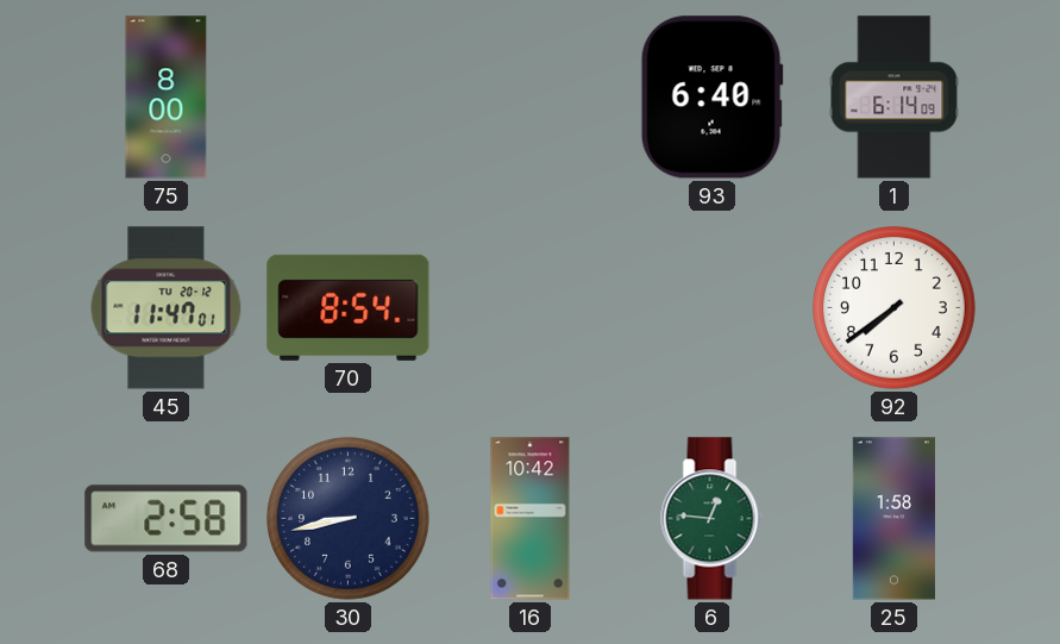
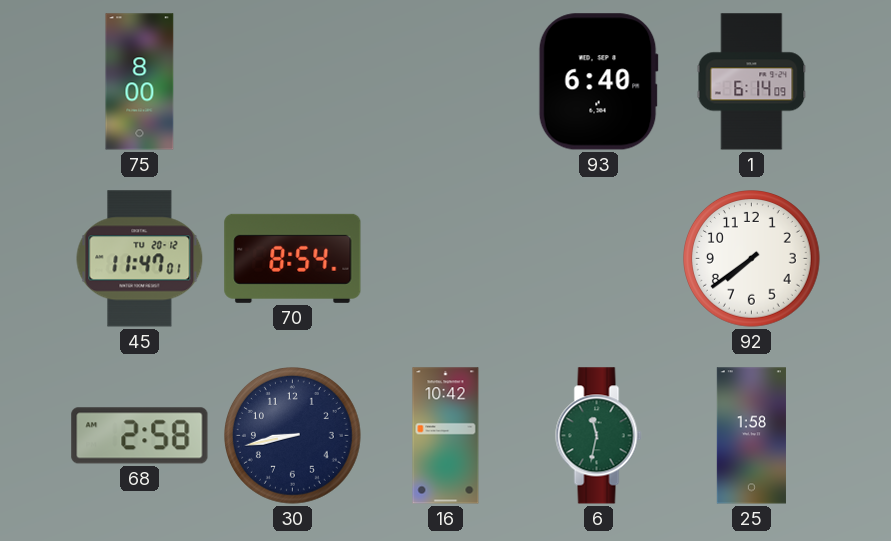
6: 12:46 -> 11:32
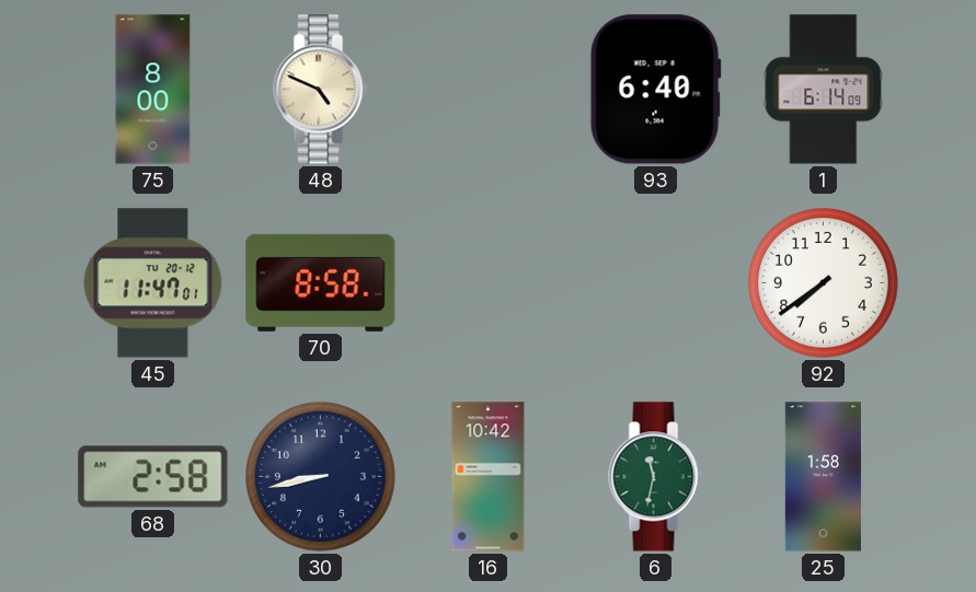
48: none -> 4:49
70: 8:54 -> 8:58
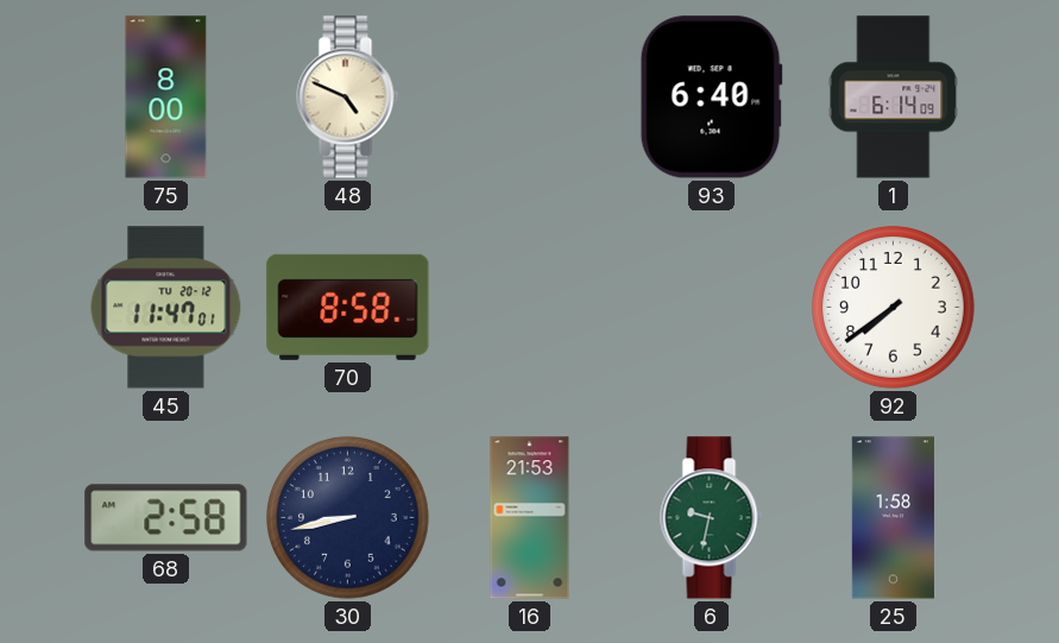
16: 10:42 -> 21:53
6: 11:32 -> 9:32
